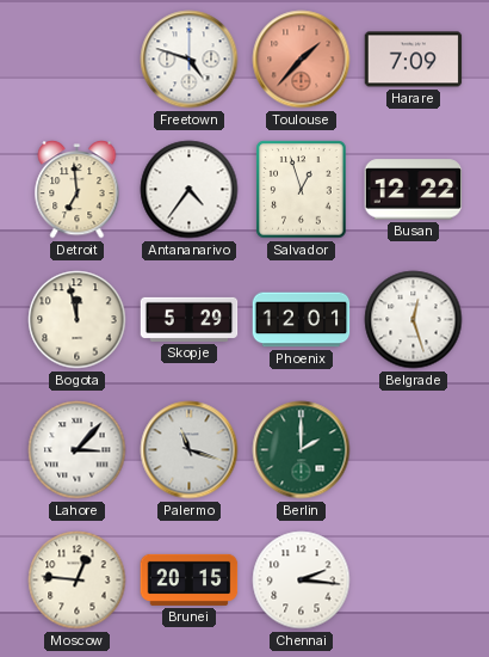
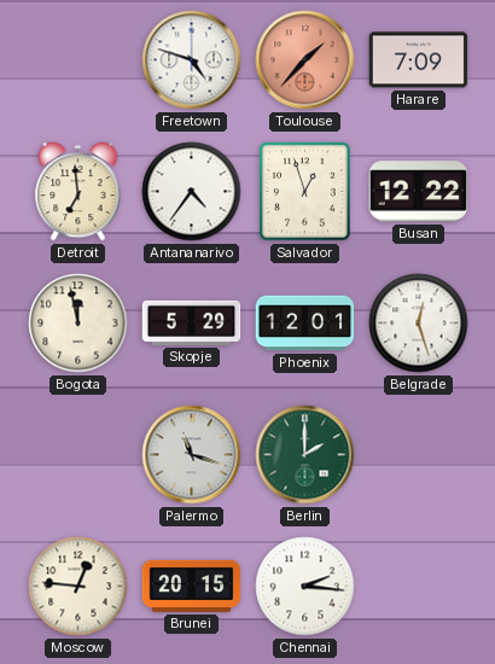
Lahore: 3:07 -> none
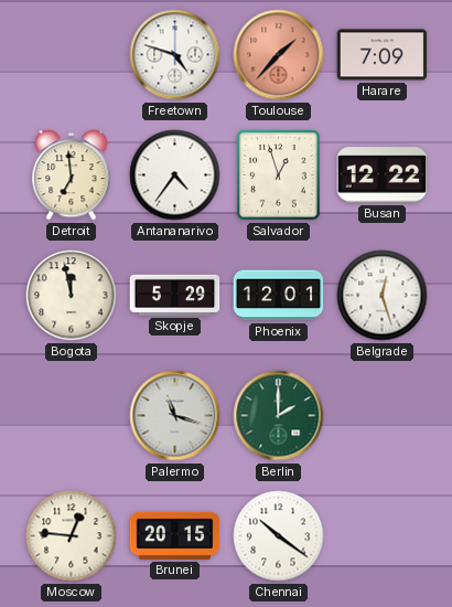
Chennai: 2:16 -> 10:21
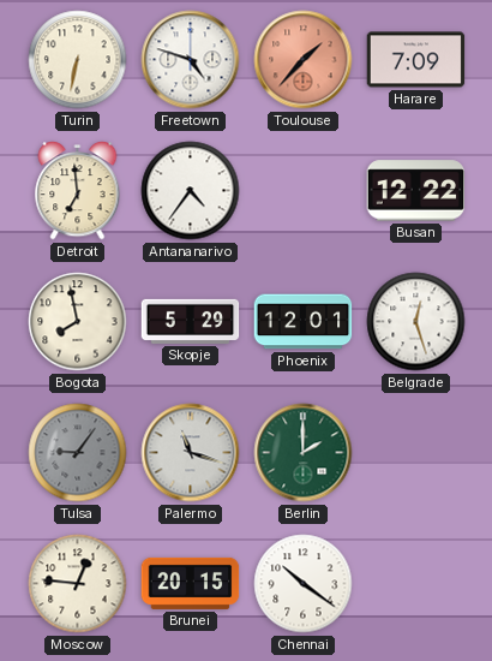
Turin: none -> 6:32
Salvador: 12:57 -> none
Bogota: 11:58 -> 7:58
Tulsa: none -> 9:06
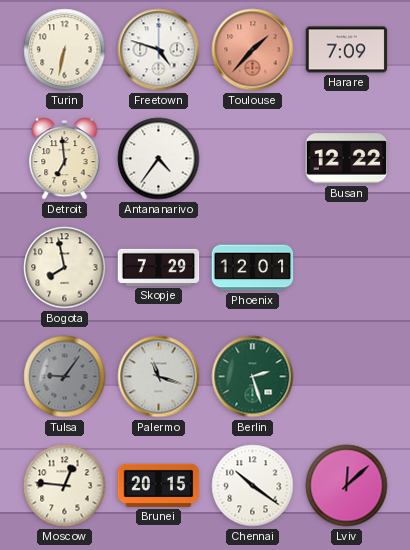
Skopje: 5:29 -> 7:29
Belgrade: 12:27 -> none
Berlin: 2:00 -> 2:27
Lviv: none -> 12:08
